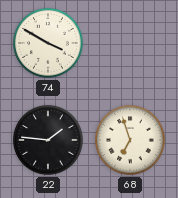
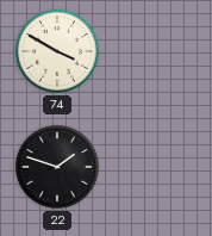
22: 1:46 -> 1:48
68: 6:57 -> none
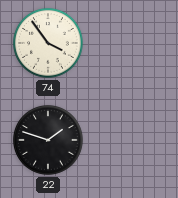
74: 3:50 -> 3:54
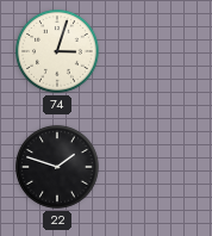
74: 3:54 -> 3:03
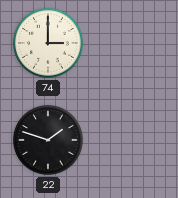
74: 3:03 -> 3:00
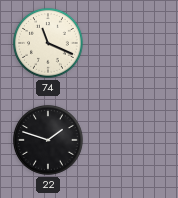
74: 3:00 -> 11:19
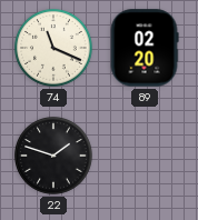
89: none -> 02:20
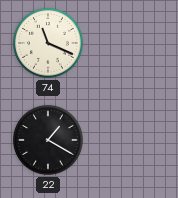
89: 02:20 -> none
22: 1:48 -> 1:20
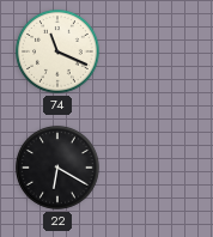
22: 1:20 -> 6:20
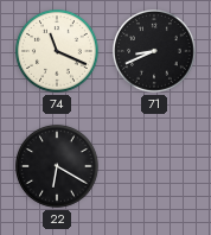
71: none -> 8:41
